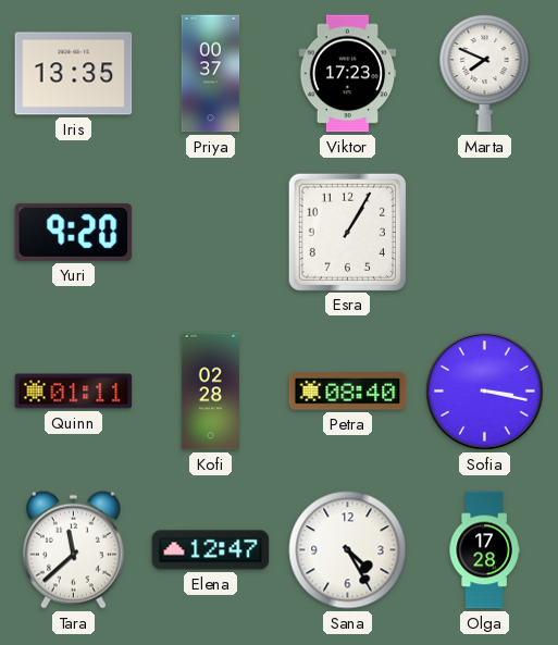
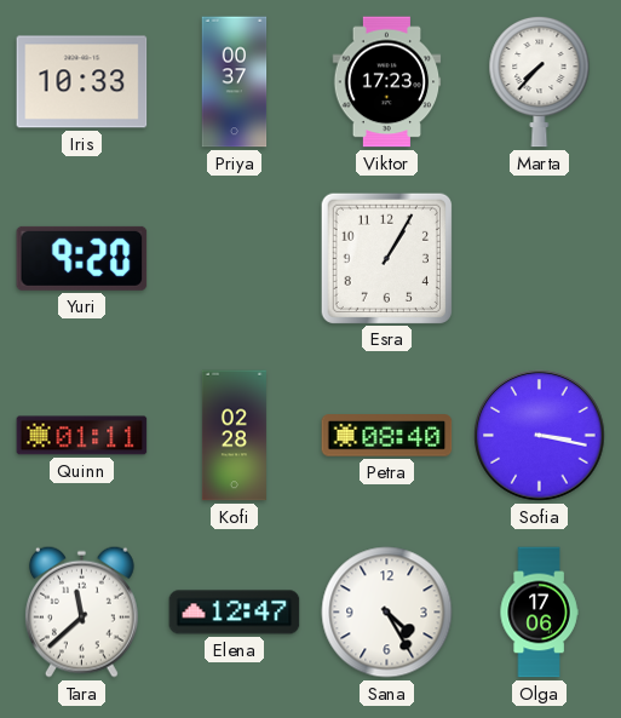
Iris: 13:35 -> 10:33
Marta: 7:49 -> 7:37
Olga: 17:28 -> 17:06
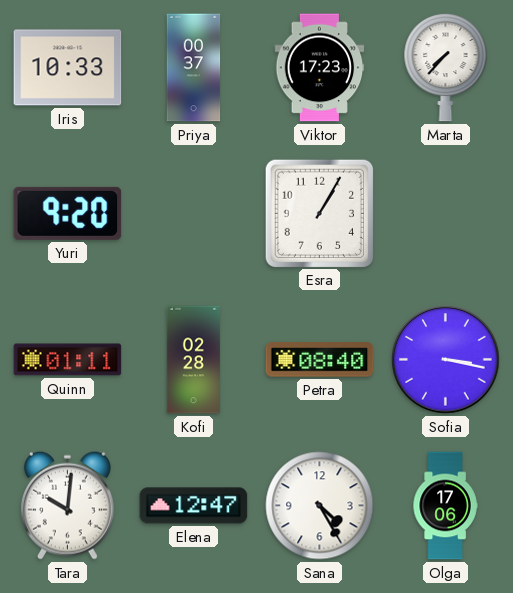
Tara: 11:38 -> 10:01
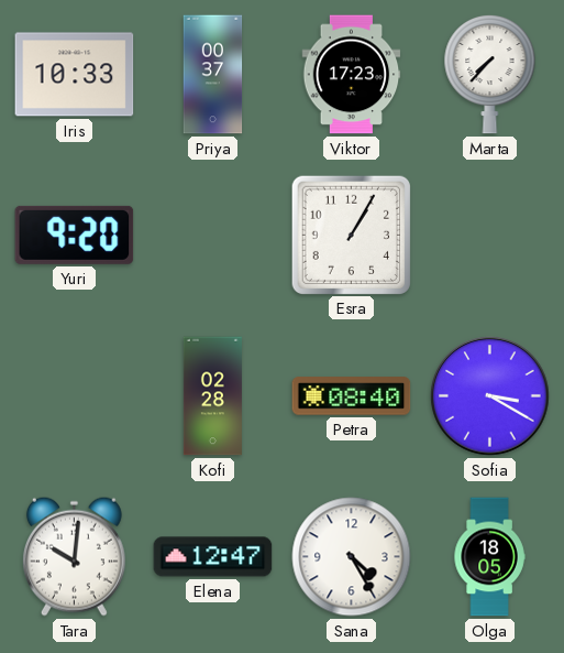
Quinn: 01:11 -> none
Sofia: 3:17 -> 3:20
Olga: 17:06 -> 18:05
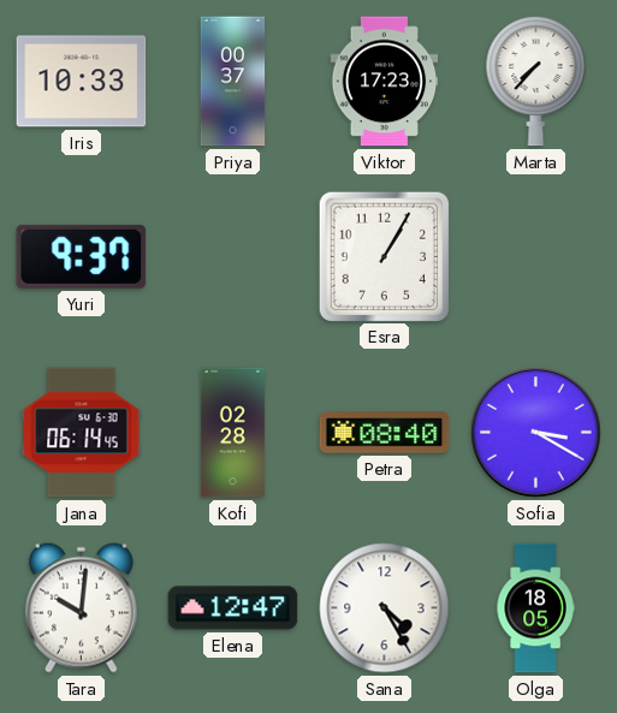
Yuri: 9:20 -> 9:37
Jana: none -> 06:14
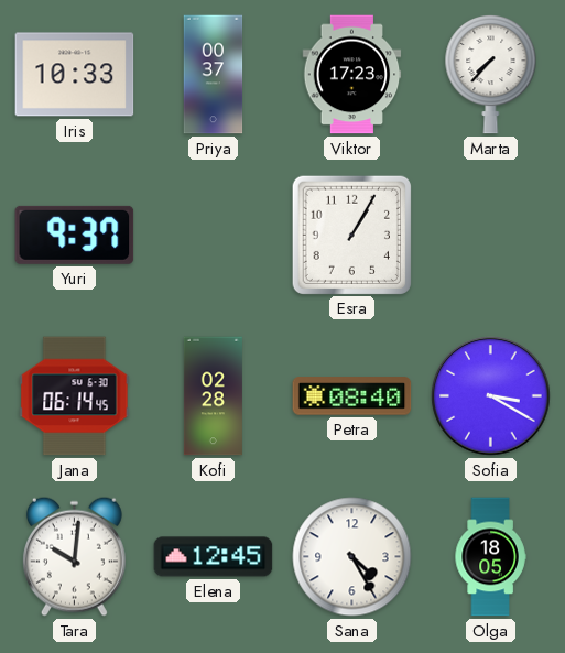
Elena: 12:47 -> 12:45
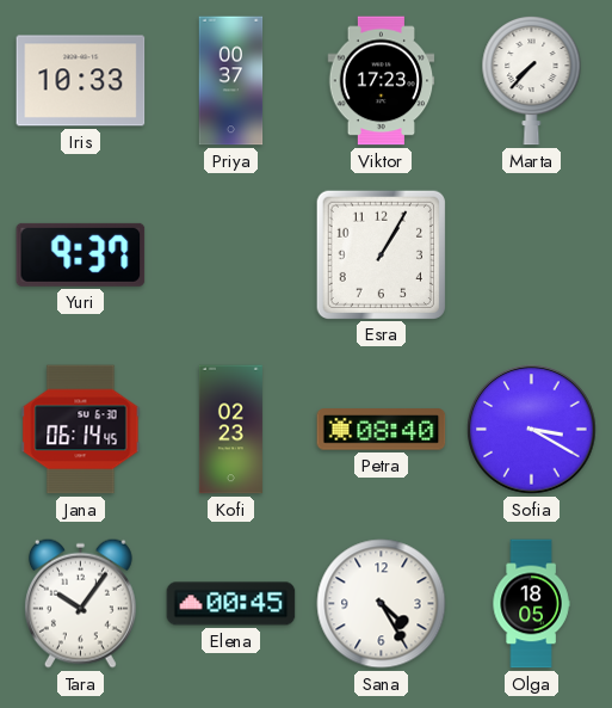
Kofi: 02:28 -> 02:23
Tara: 10:01 -> 10:06
Elena: 12:45 -> 00:45
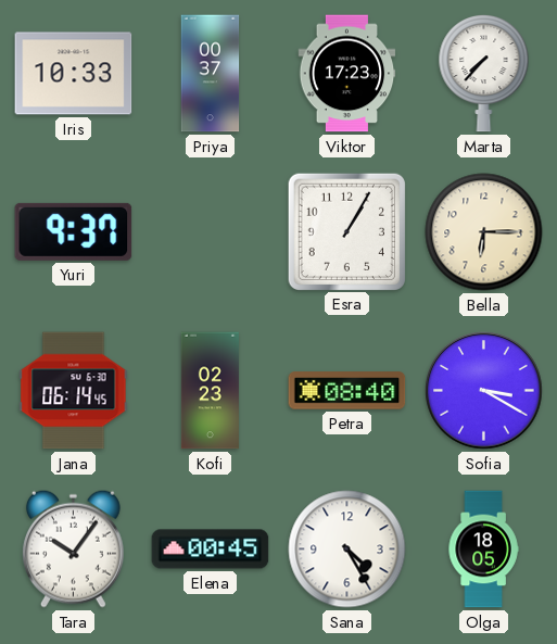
Bella: none -> 6:15
